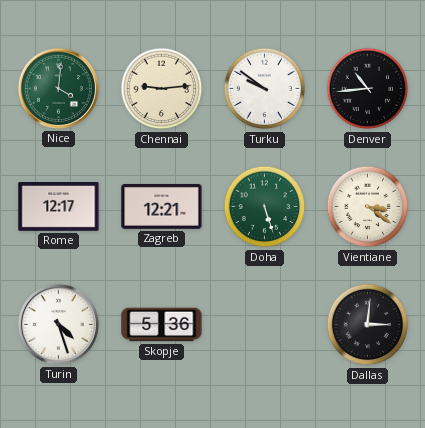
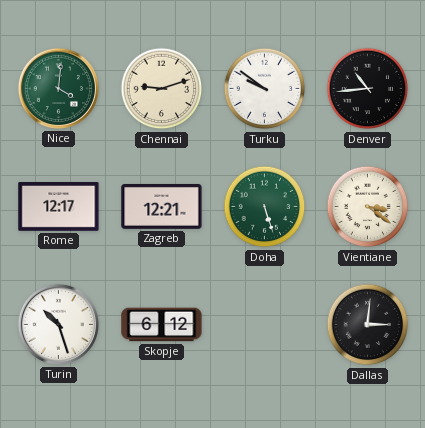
Chennai: 9:14 -> 9:12
Turin: 4:27 -> 10:27
Skopje: 5:36 -> 6:12
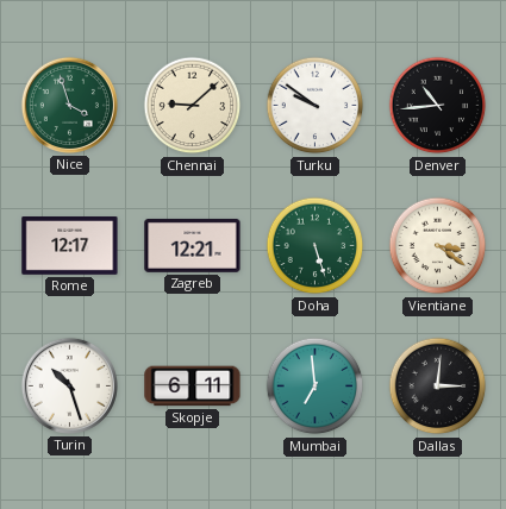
Nice: 4:01 -> 3:57
Chennai: 9:12 -> 9:08
Skopje: 6:12 -> 6:11
Mumbai: none -> 6:59
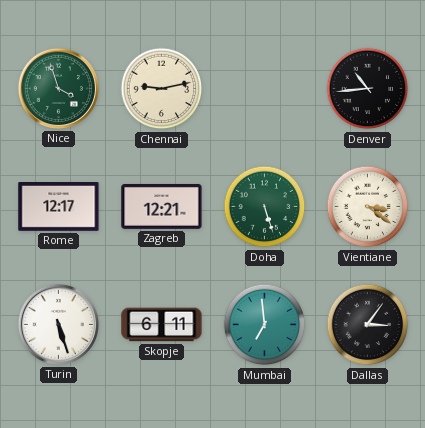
Chennai: 9:08 -> 9:13
Turku: 9:51 -> none
Turin: 10:27 -> 5:27
Dallas: 3:01 -> 3:06
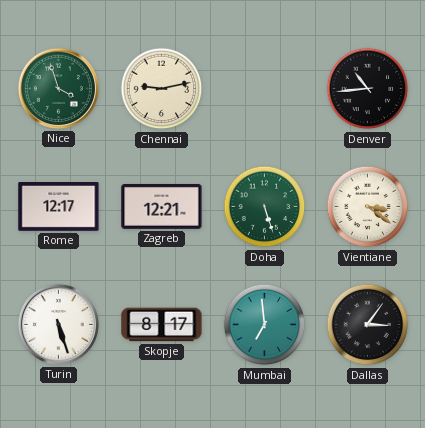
Skopje: 6:11 -> 8:17
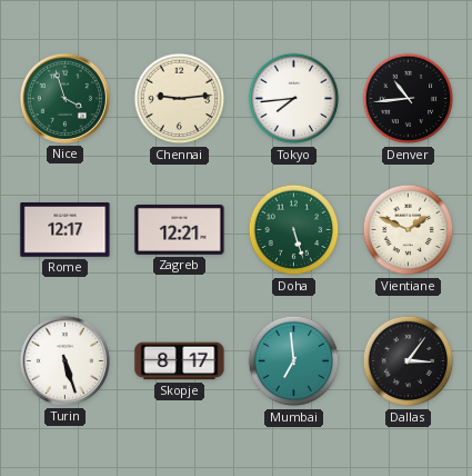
Chennai: 9:13 -> 9:14
Tokyo: none -> 7:44
Vientiane: 3:21 -> 1:49
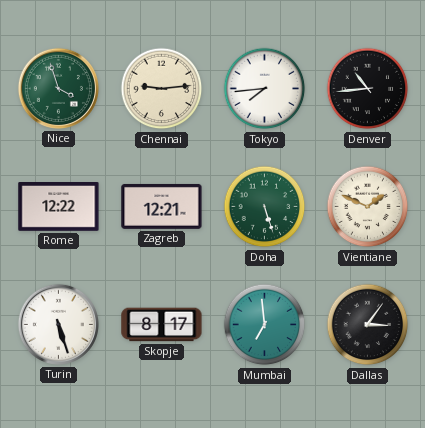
Rome: 12:17 -> 12:22
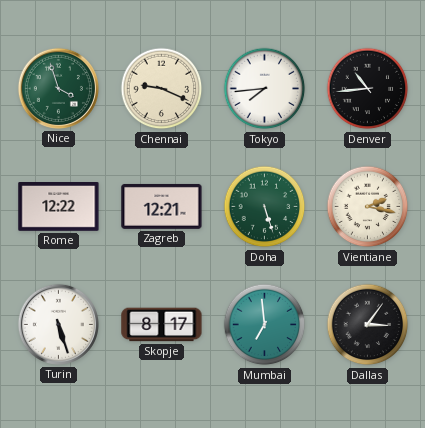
Chennai: 9:14 -> 9:19
Vientiane: 1:49 -> 2:17
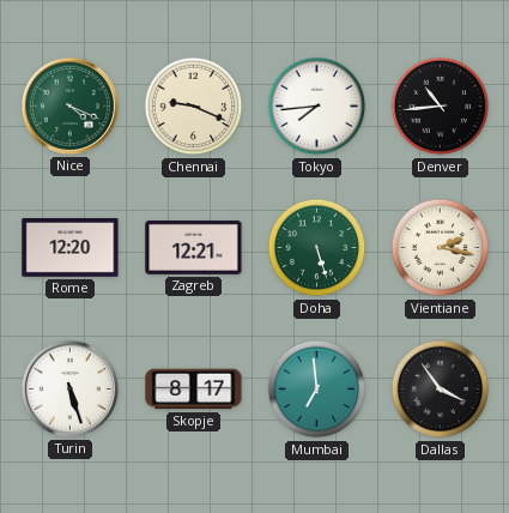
Nice: 3:57 -> 4:19
Rome: 12:22 -> 12:20
Dallas: 3:06 -> 3:54
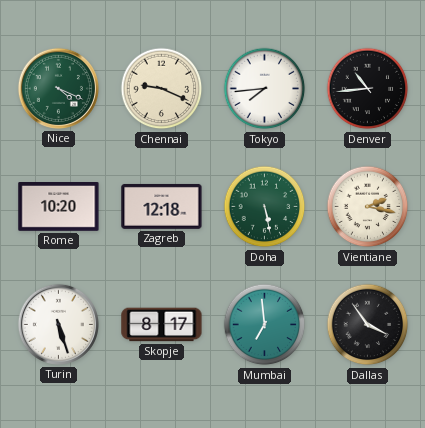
Rome: 12:20 -> 10:20
Zagreb: 12:21 -> 12:18
Doha: 5:27 -> 5:28
